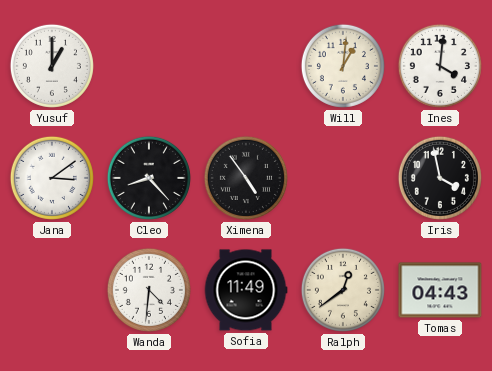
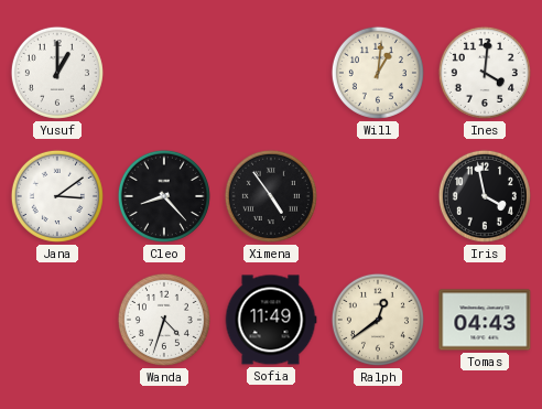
Wanda: 4:31 -> 4:33
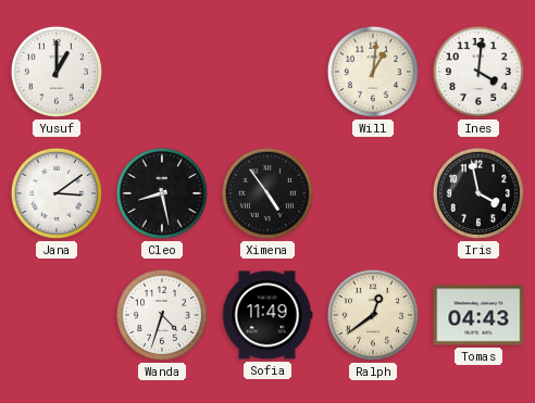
Cleo: 8:23 -> 8:28
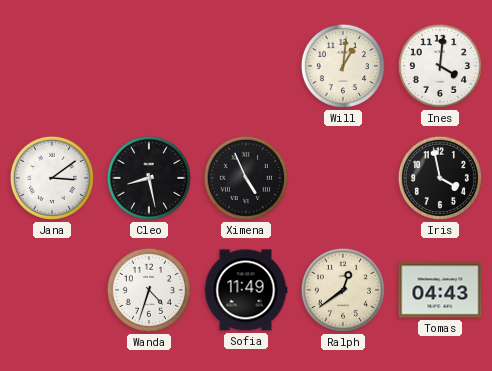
Yusuf: 1:00 -> none
Ximena: 4:54 -> 4:56
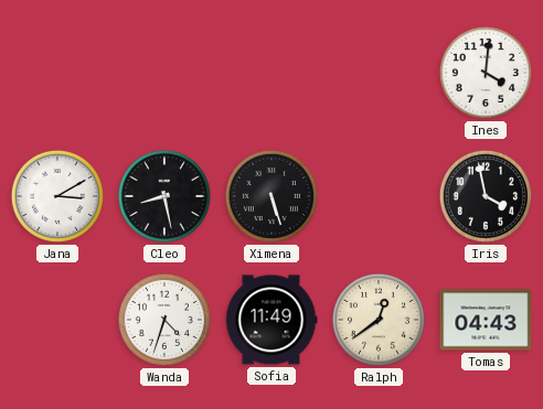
Will: 1:01 -> none
Jana: 3:09 -> 3:10
Ximena: 4:56 -> 5:27
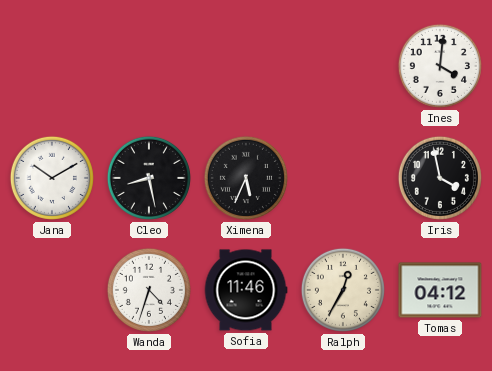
Jana: 3:10 -> 10:10
Ximena: 5:27 -> 5:34
Sofia: 11:49 -> 11:46
Ralph: 12:39 -> 12:35
Tomas: 04:43 -> 04:12
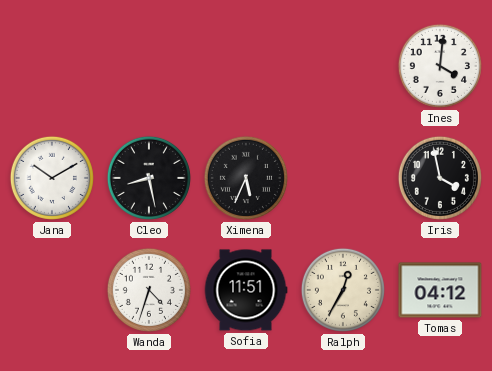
Sofia: 11:46 -> 11:51
